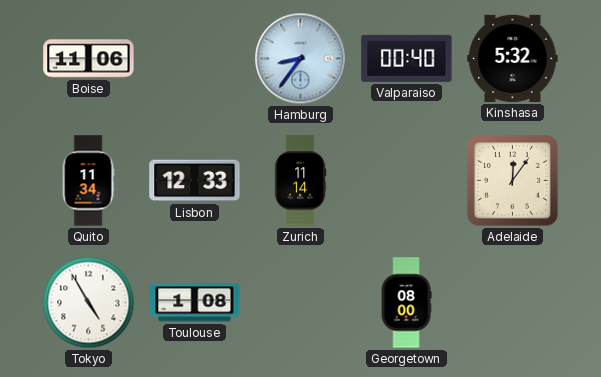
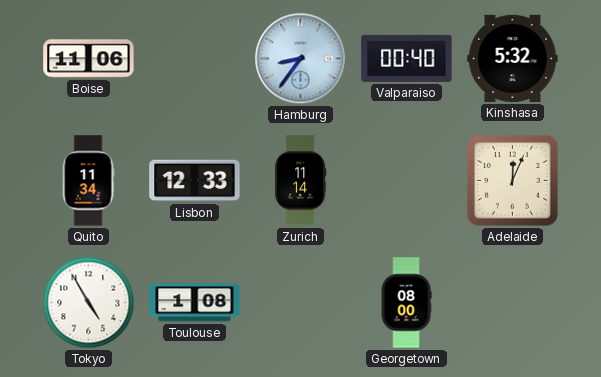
Adelaide: 12:06 -> 12:04
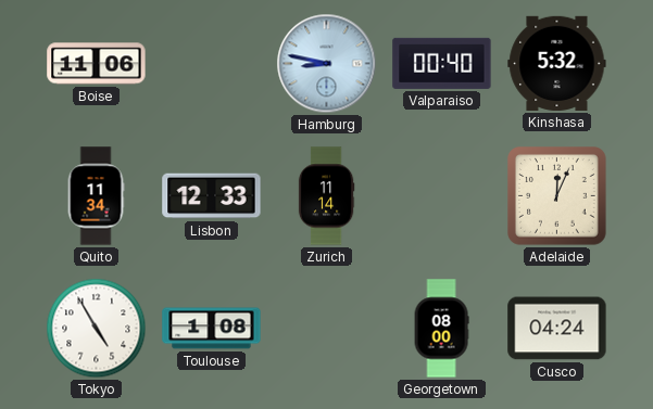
Hamburg: 8:36 -> 8:47
Cusco: none -> 04:24
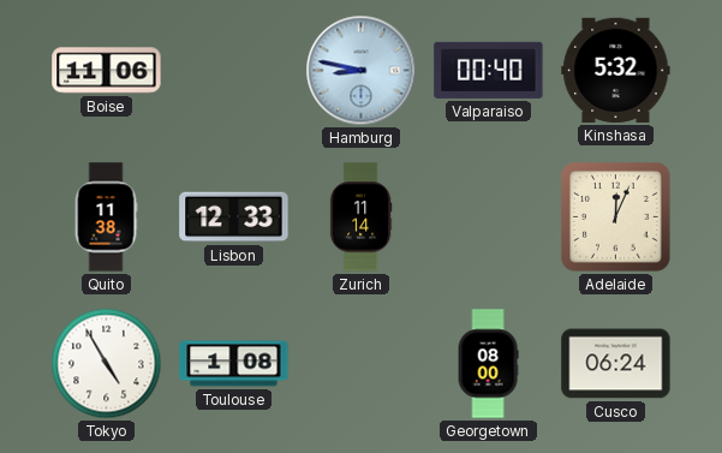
Quito: 11:34 -> 11:38
Cusco: 04:24 -> 06:24
